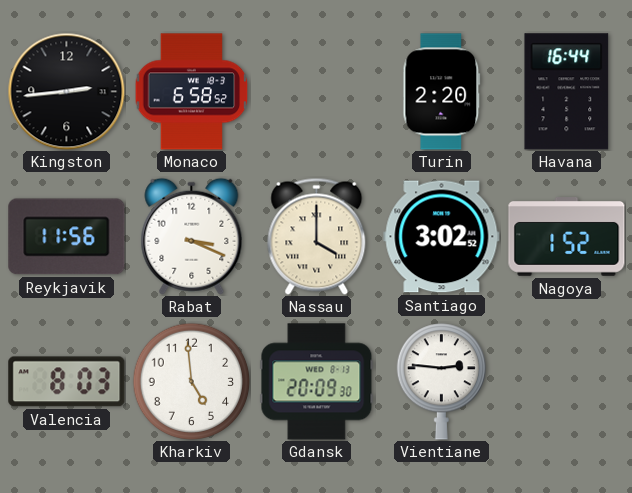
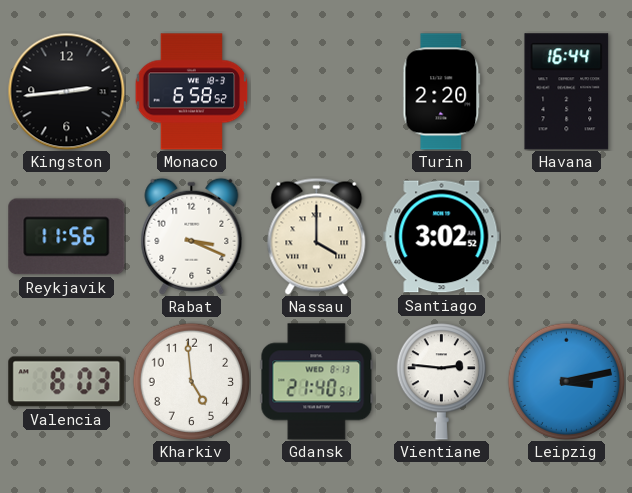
Nagoya: 1:52 -> none
Gdansk: 20:09 -> 21:40
Leipzig: none -> 3:13
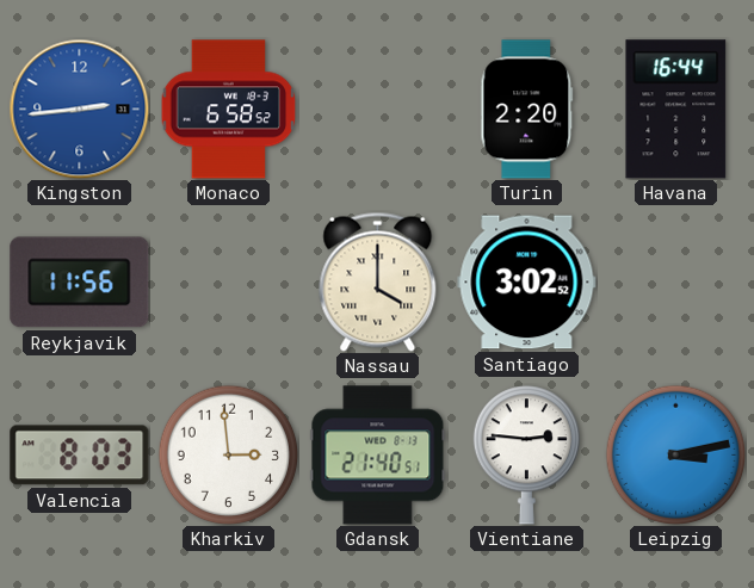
Kingston dial: black -> blue
Rabat: 3:19 -> none
Kharkiv: 4:59 -> 2:59
